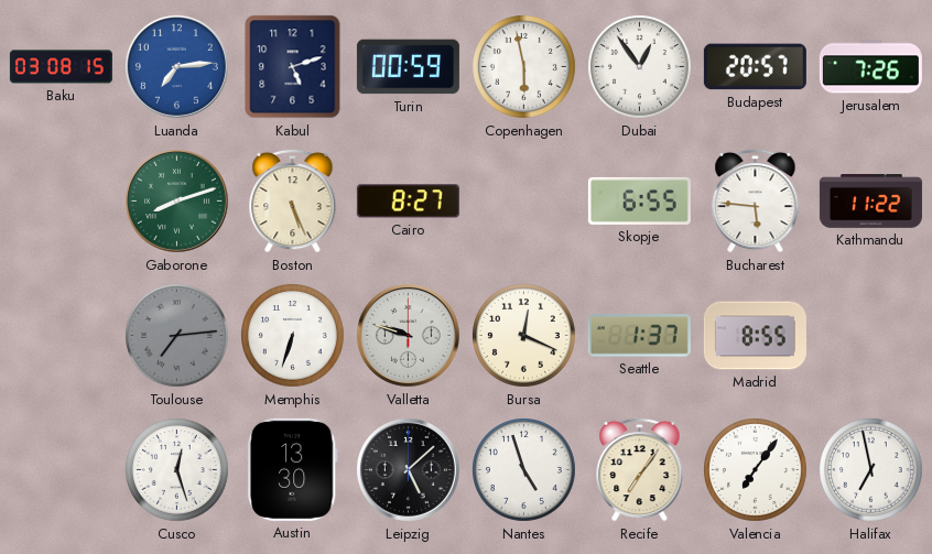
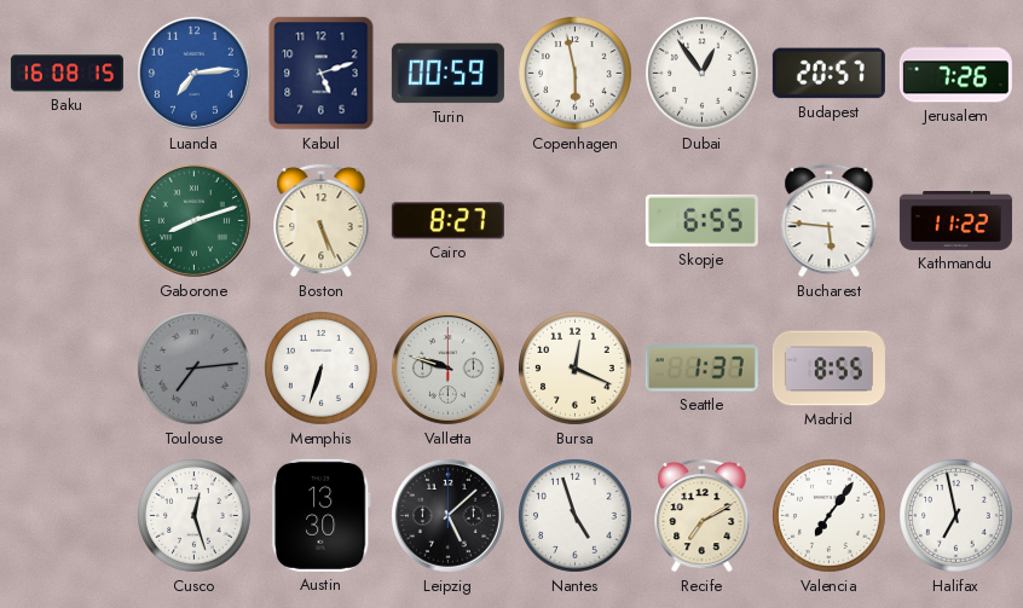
Baku: 03:08 -> 16:08
Recife: 7:06 -> 7:10
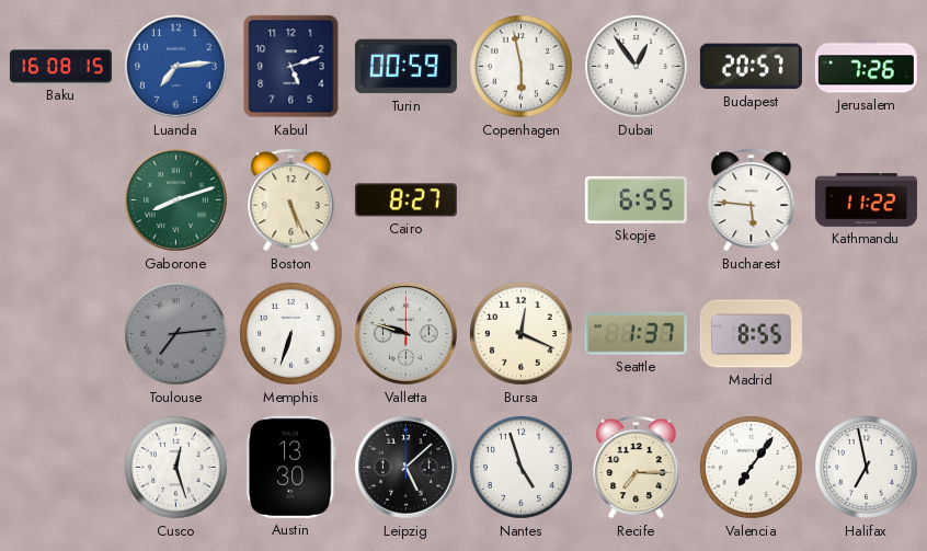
Recife: 7:10 -> 7:15
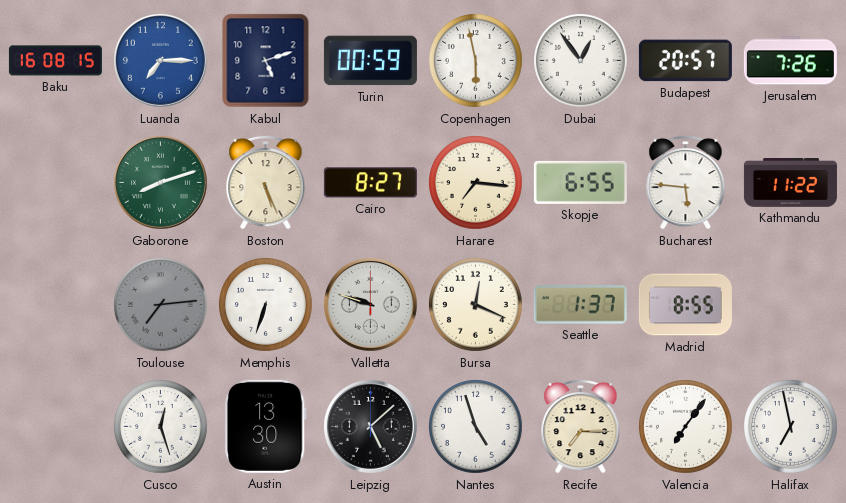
Luanda: 7:14 -> 7:15
Harare: none -> 7:16
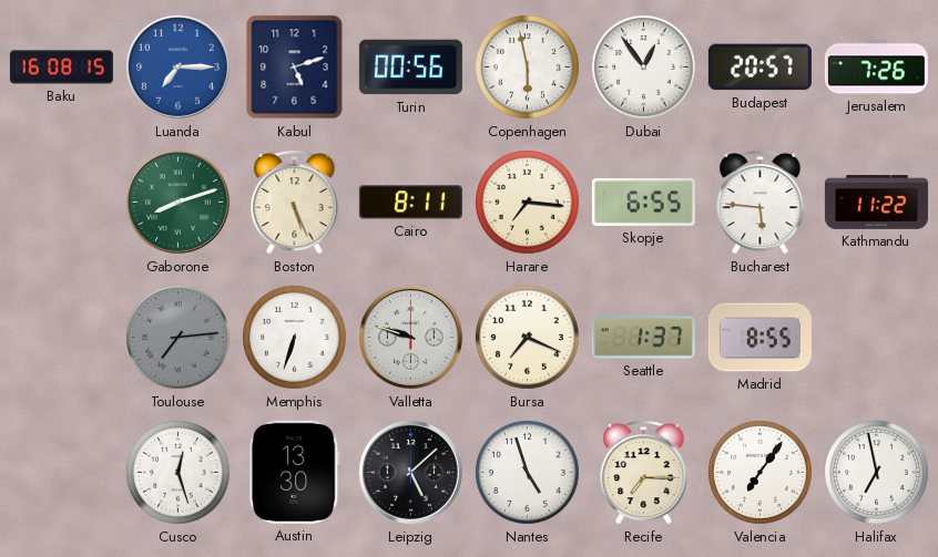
Turin: 00:59 -> 00:56
Cairo: 8:27 -> 8:11
Bursa: 12:19 -> 7:19
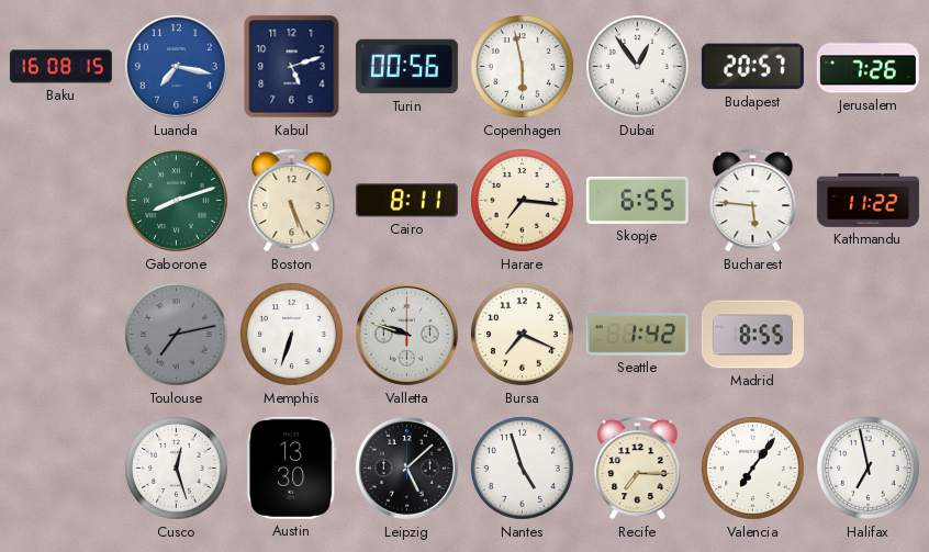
Luanda: 7:15 -> 7:17
Toulouse: 7:14 -> 7:13
Seattle: 1:37 -> 1:42
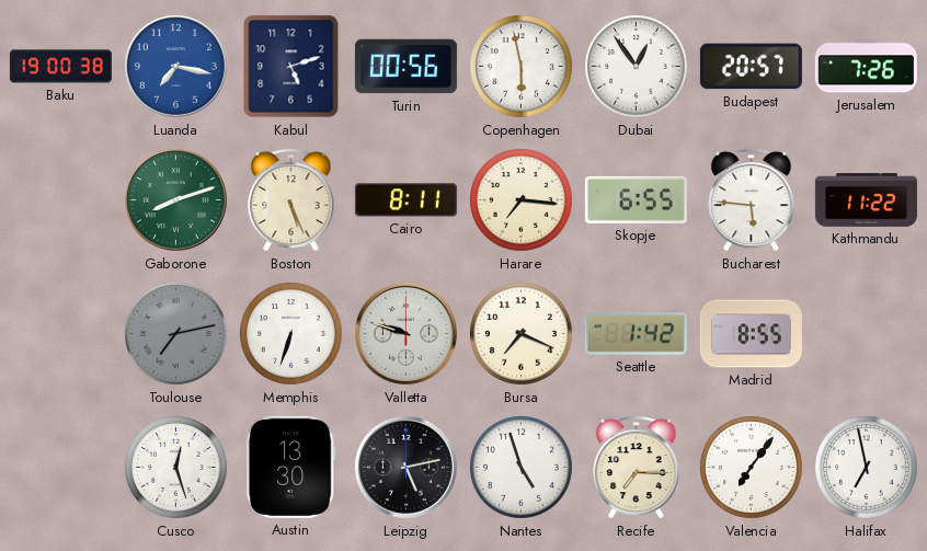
Baku: 16:08 -> 19:00
Leipzig: 5:08 -> 5:13
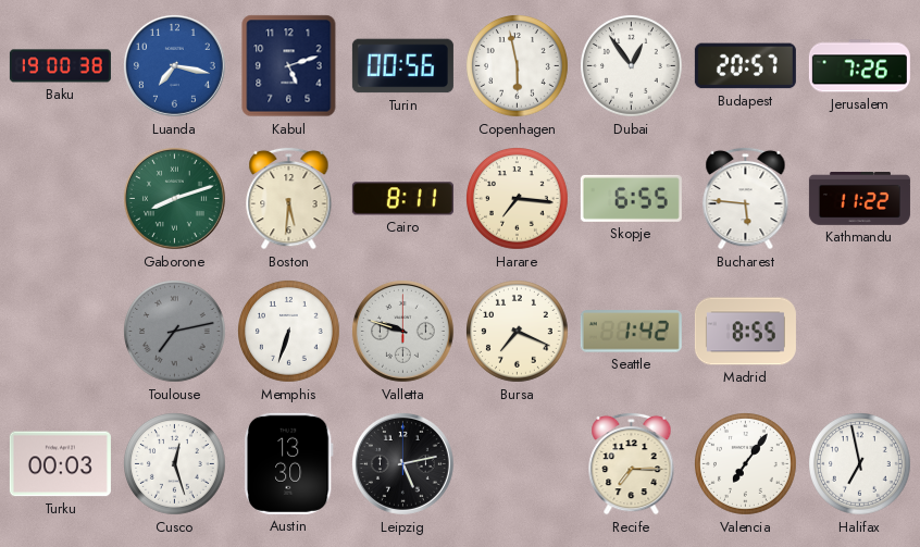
Boston: 5:26 -> 5:31
Turku: none -> 00:03
Nantes: 4:57 -> none
